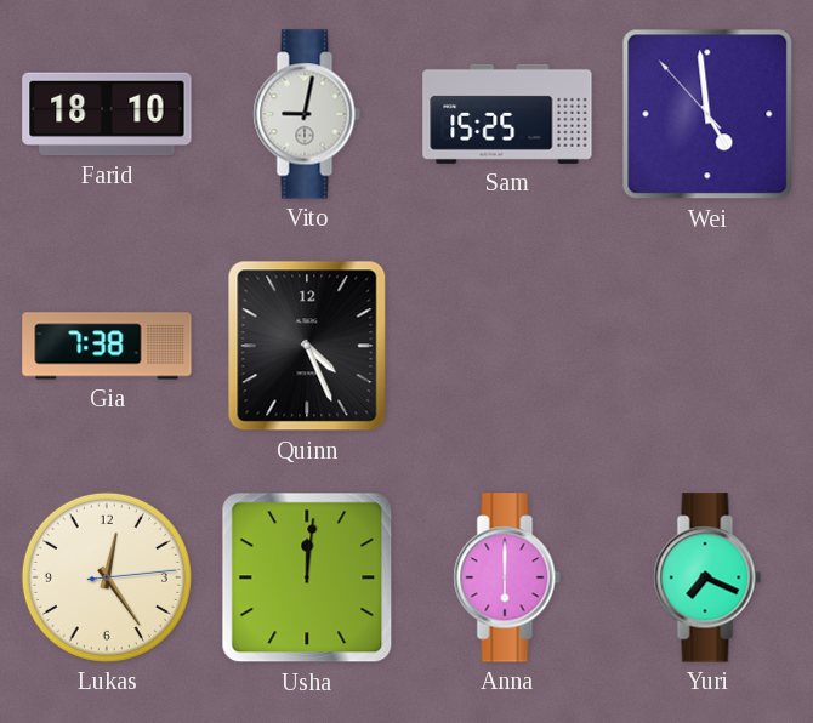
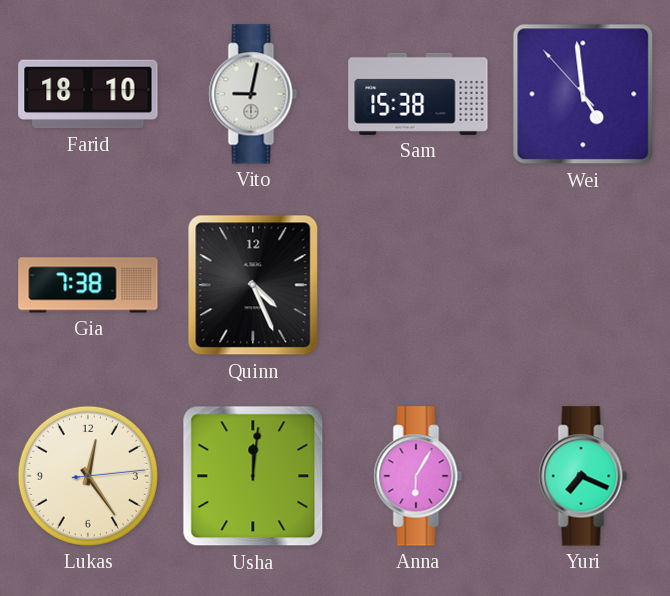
Sam: 15:25 -> 15:38
Anna: 6:00 -> 6:05
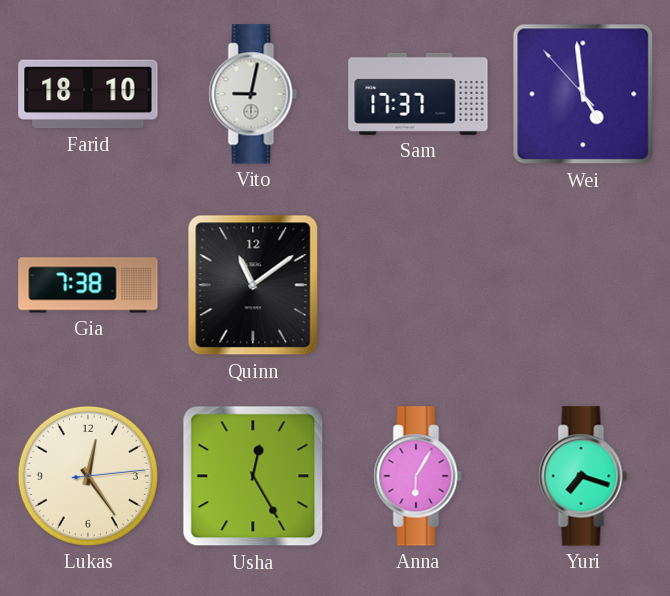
Sam: 15:38 -> 17:37
Quinn: 4:26 -> 11:09
Usha: 12:01 -> 12:25
Yuri: 7:19 -> 7:18
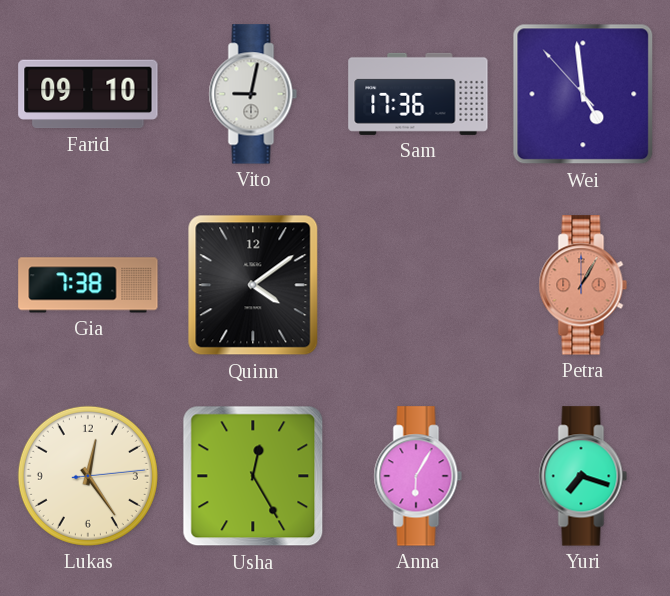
Farid: 18:10 -> 09:10
Sam: 17:37 -> 17:36
Quinn: 11:09 -> 4:09
Petra: none -> 1:05
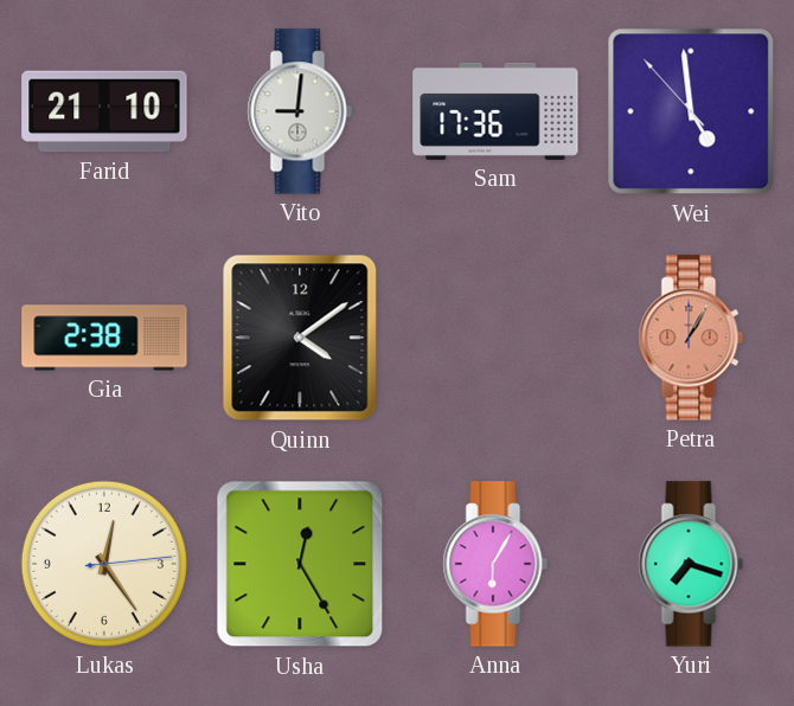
Farid: 09:10 -> 21:10
Vito: 9:02 -> 9:01
Gia: 7:38 -> 2:38
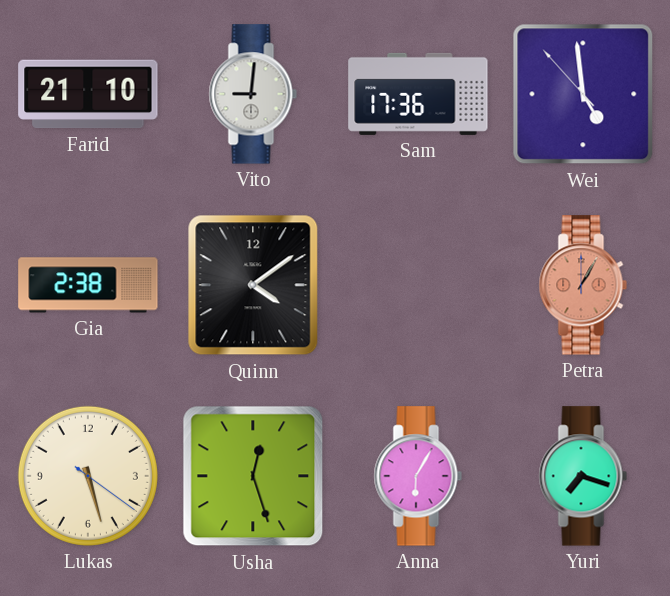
Lukas: 12:24 -> 5:27
Usha: 12:25 -> 12:27
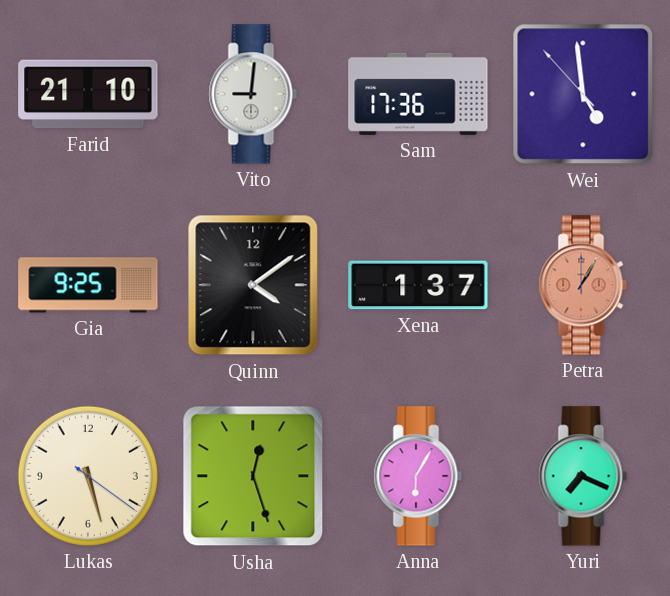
Gia: 2:38 -> 9:25
Xena: none -> 1:37
Yuri: 7:18 -> 7:19
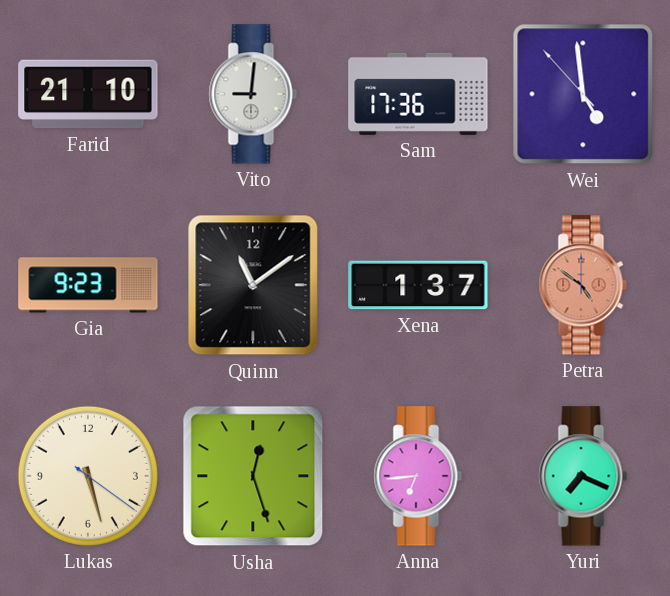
Gia: 9:25 -> 9:23
Quinn: 4:09 -> 11:09
Petra: 1:05 -> 4:51
Anna: 6:05 -> 6:44
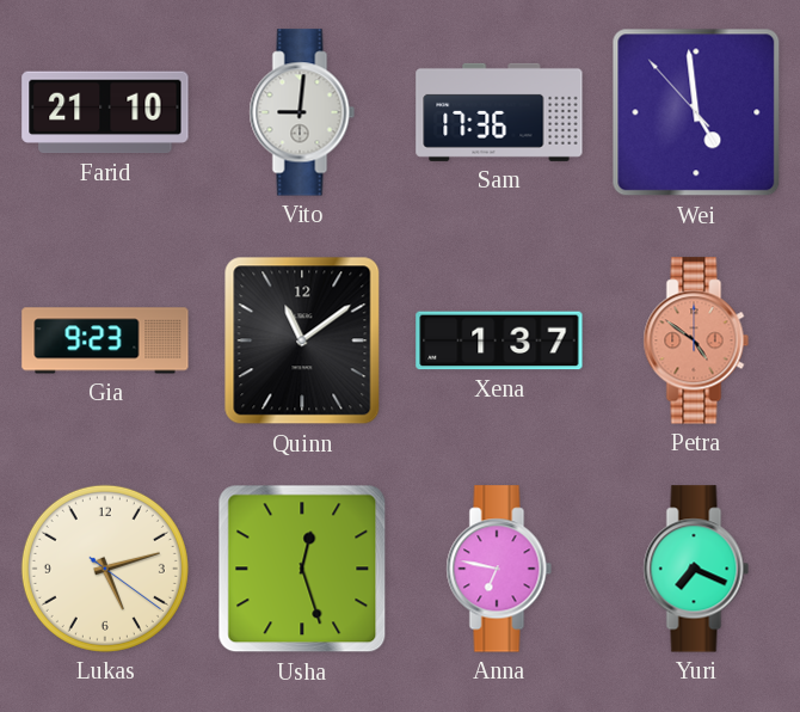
Lukas: 5:27 -> 5:12
Anna: 6:44 -> 6:47
